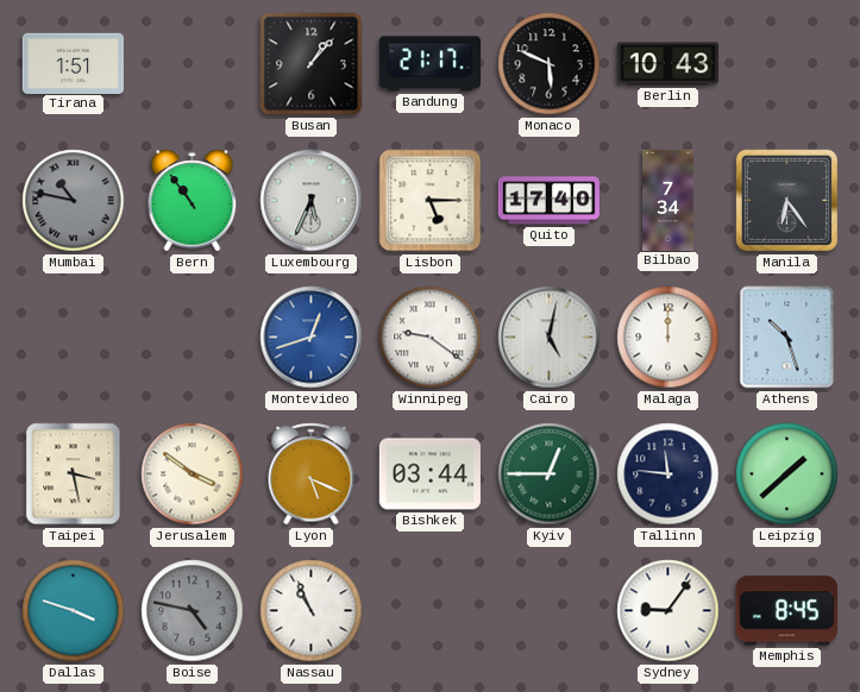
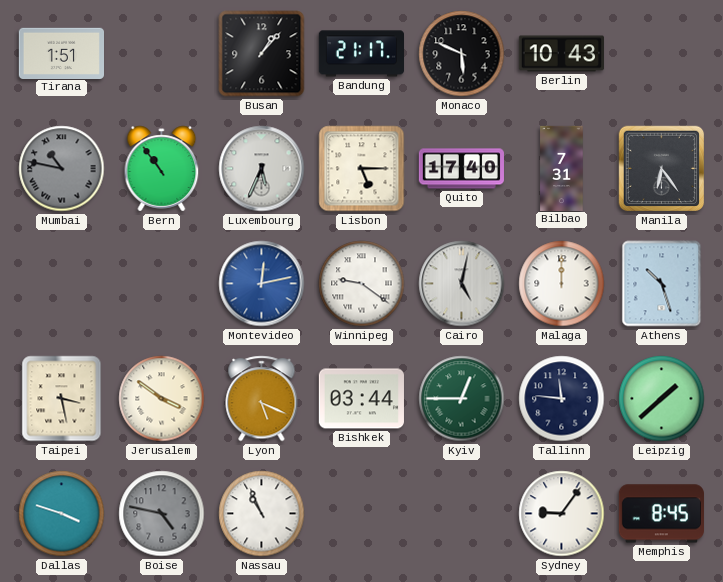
Bilbao: 7:34 -> 7:31
Montevideo: 12:42 -> 12:13
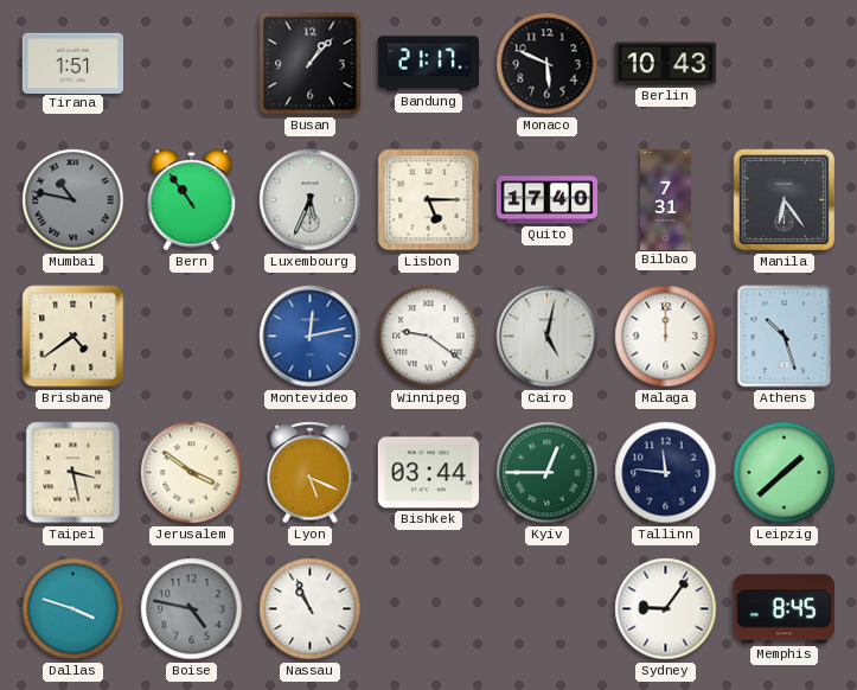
Brisbane: none -> 4:39
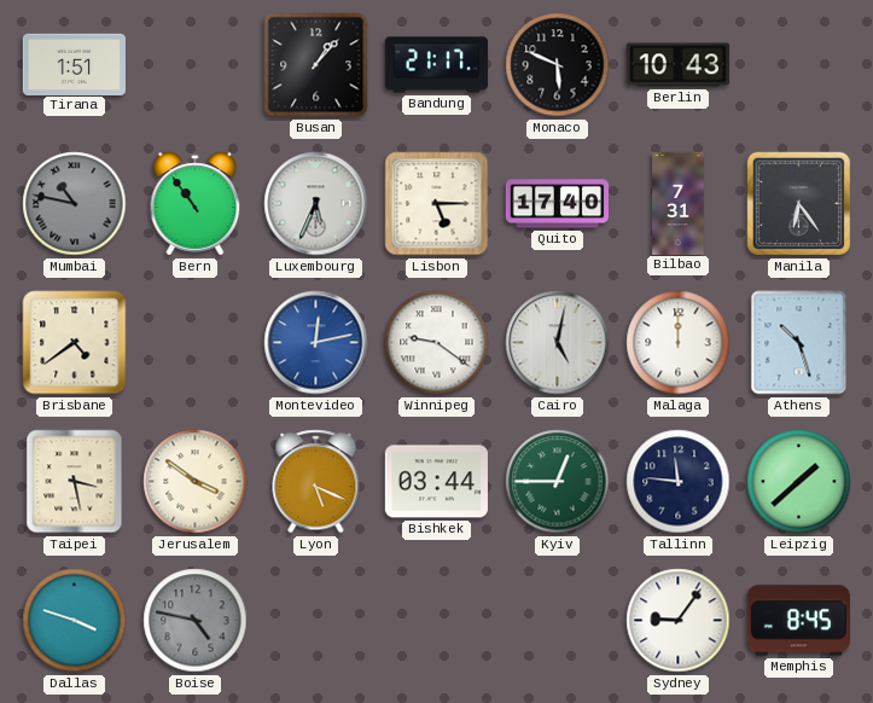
Nassau: 10:56 -> none
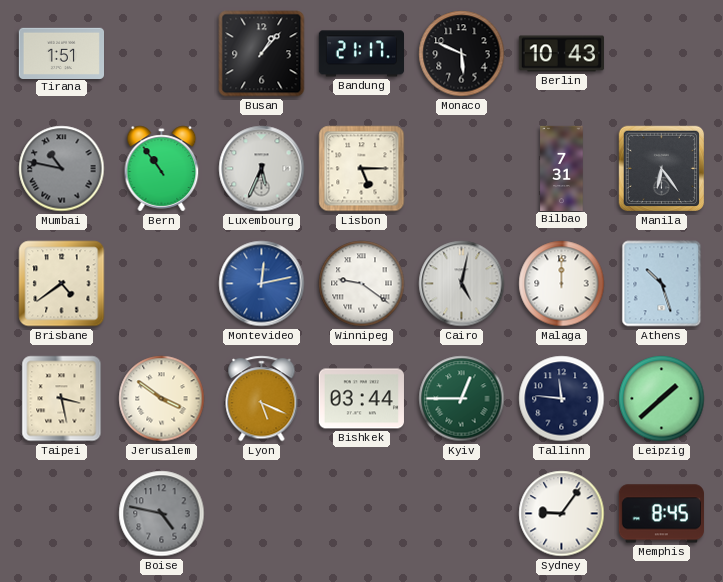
Quito: 17:40 -> none
Dallas: 3:48 -> none
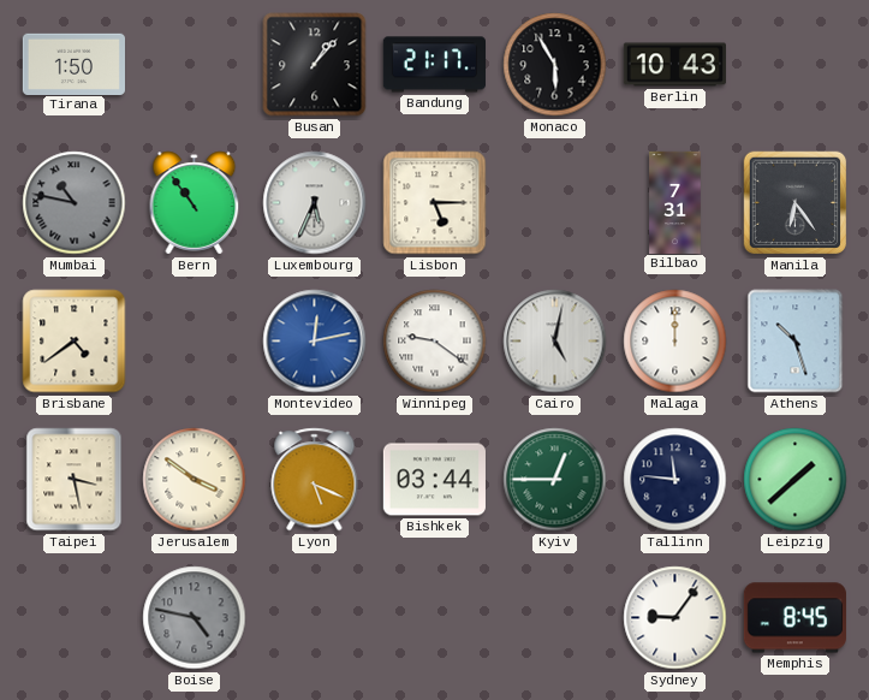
Tirana: 1:51 -> 1:50
Monaco: 5:49 -> 5:55
